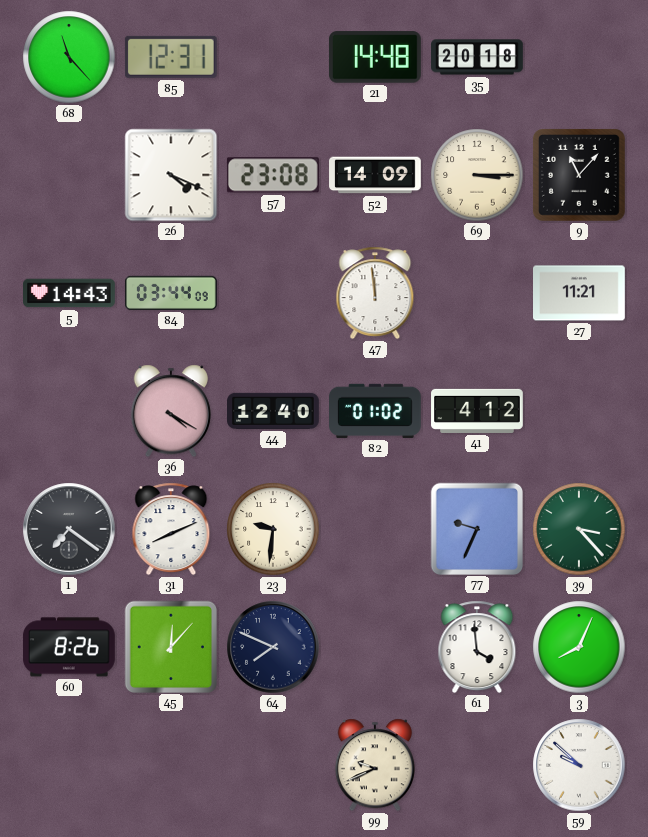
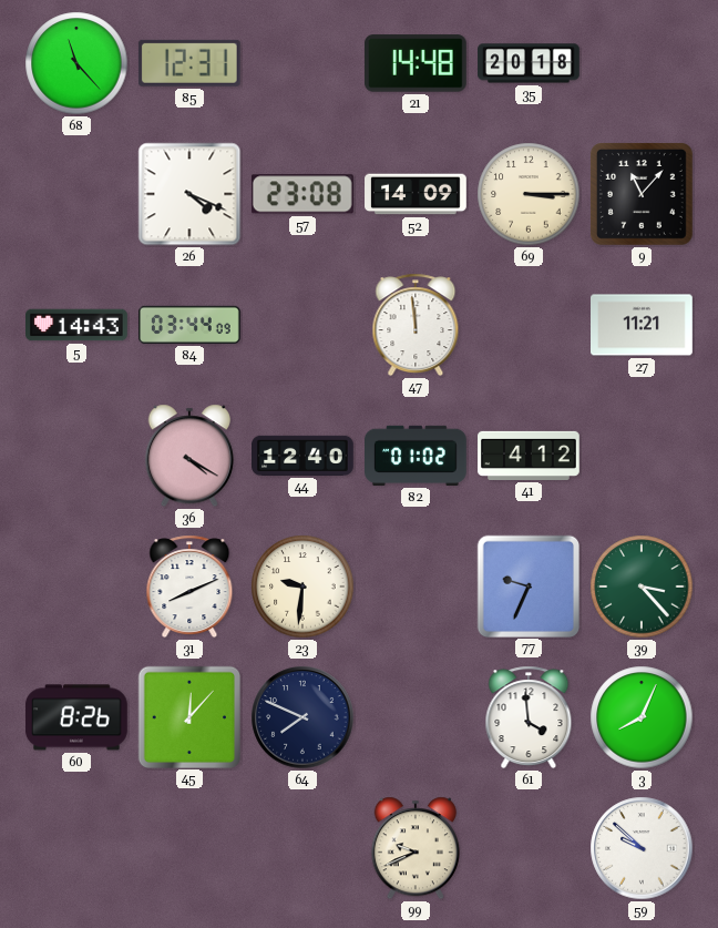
1: 7:21 -> none
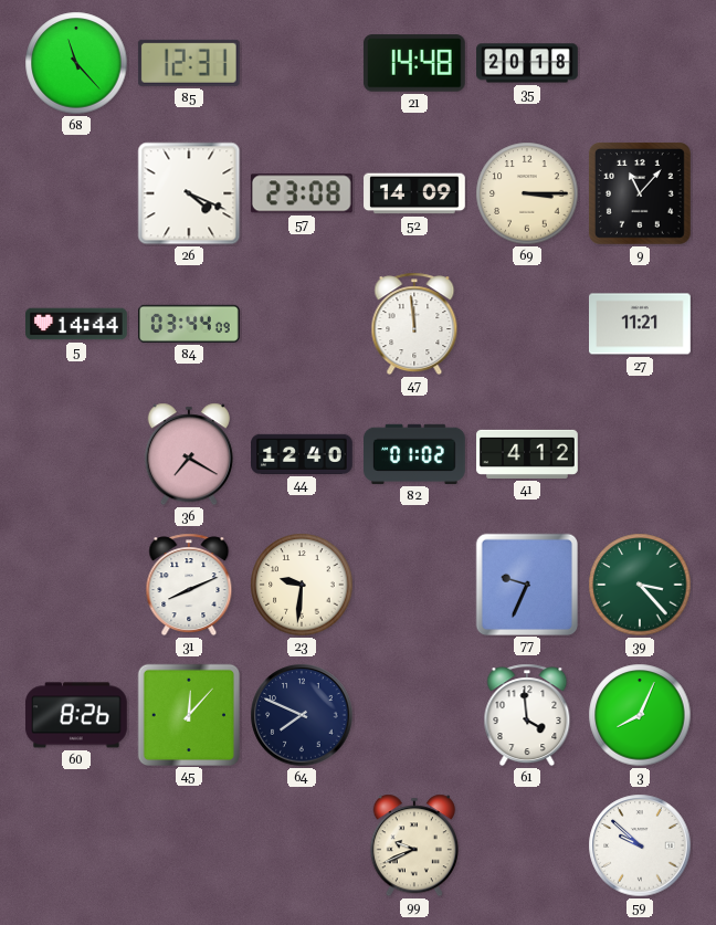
5: 14:43 -> 14:44
36: 4:20 -> 7:20
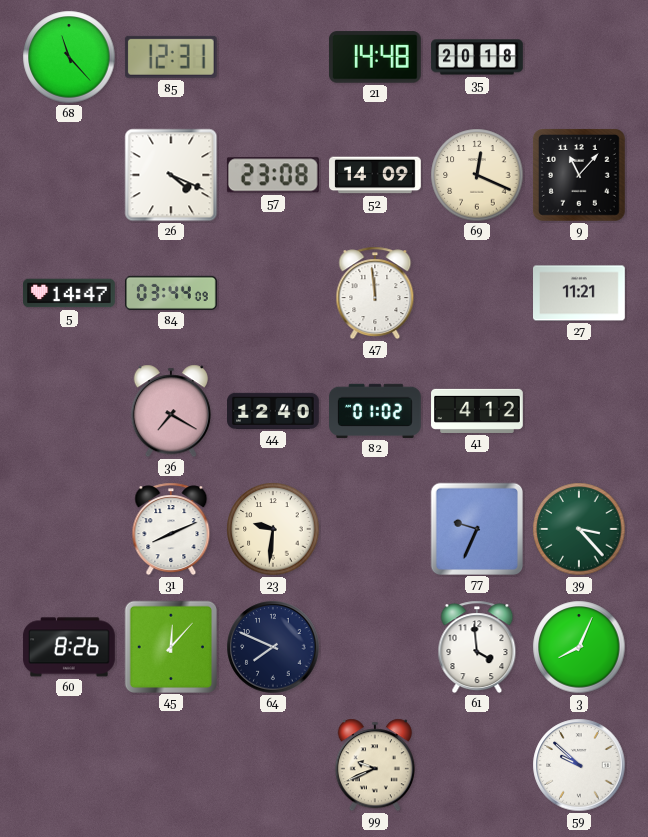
69: 3:15 -> 12:19
5: 14:44 -> 14:47
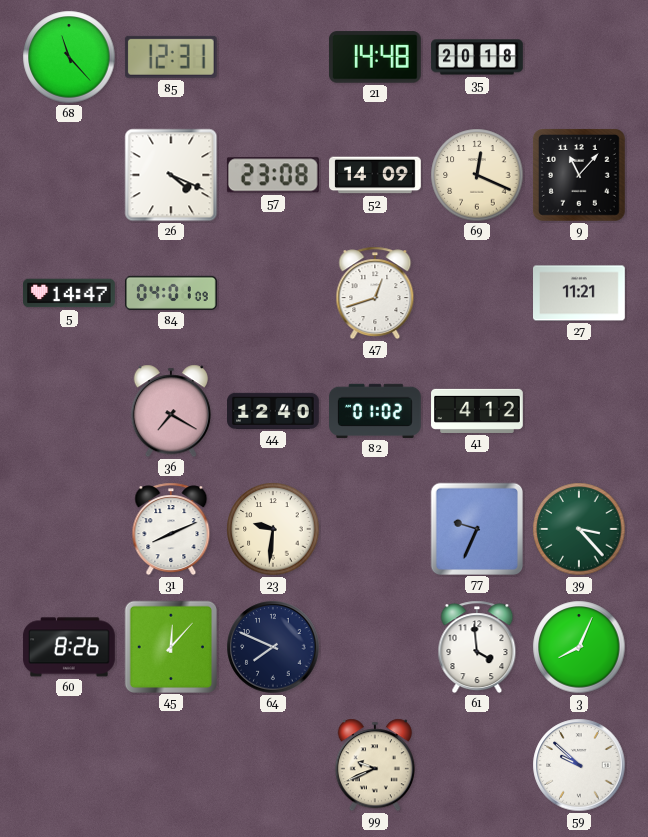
84: 03:44 -> 04:01
47: 11:59 -> 12:42
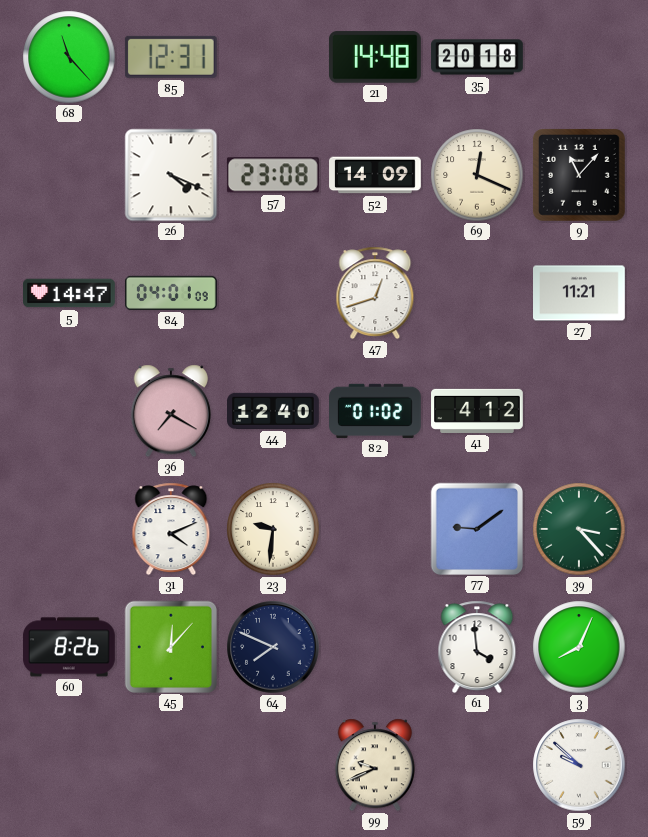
31: 8:11 -> 4:11
77: 9:34 -> 9:09
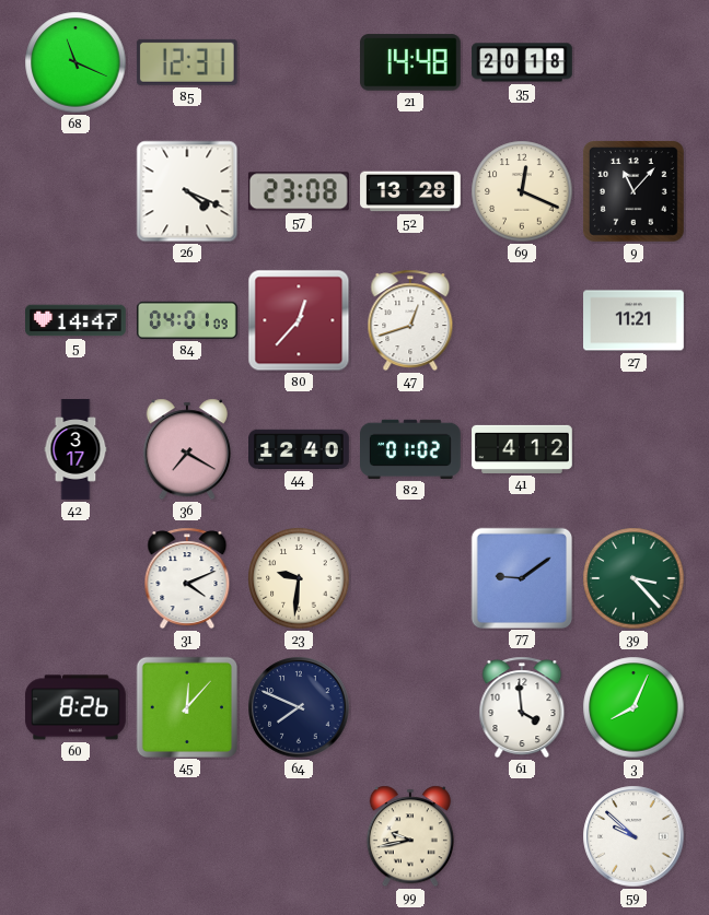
68: 11:23 -> 11:19
52: 14:09 -> 13:28
80: none -> 12:37
42: none -> 3:17
99: 9:41 -> 9:43
